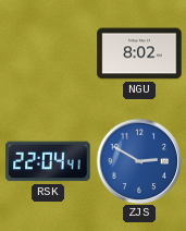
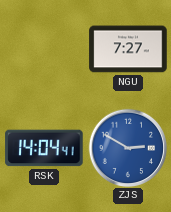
NGU: 8:02 -> 7:27
RSK: 22:04 -> 14:04
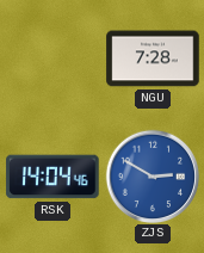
NGU: 7:27 -> 7:28
RSK: 14:04:41 -> 14:04:46
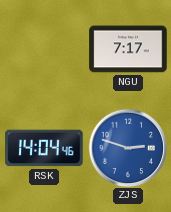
NGU: 7:28 -> 7:17
ZJS: 2:50 -> 2:48
